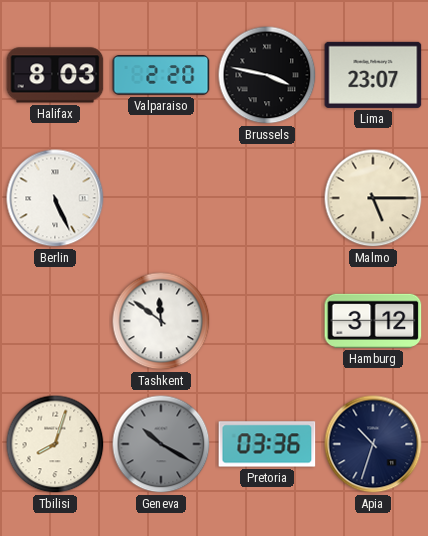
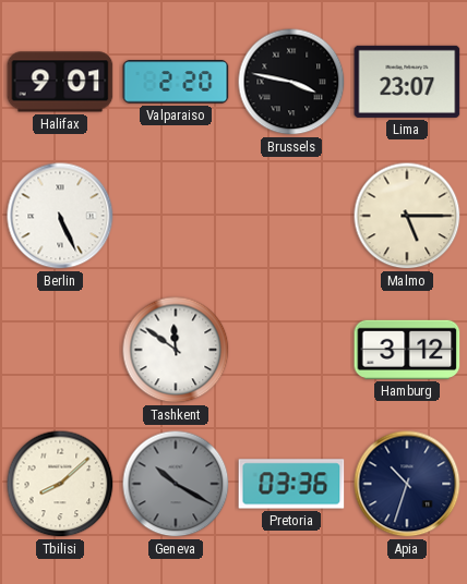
Halifax: 8:03 -> 9:01
Tbilisi: 8:03 -> 8:08
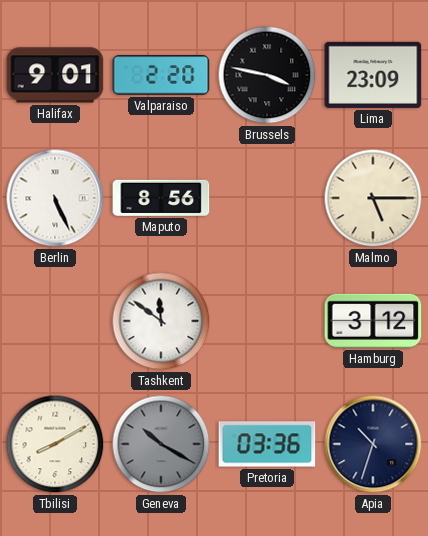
Lima: 23:07 -> 23:09
Maputo: none -> 8:56
Tbilisi: 8:08 -> 8:10
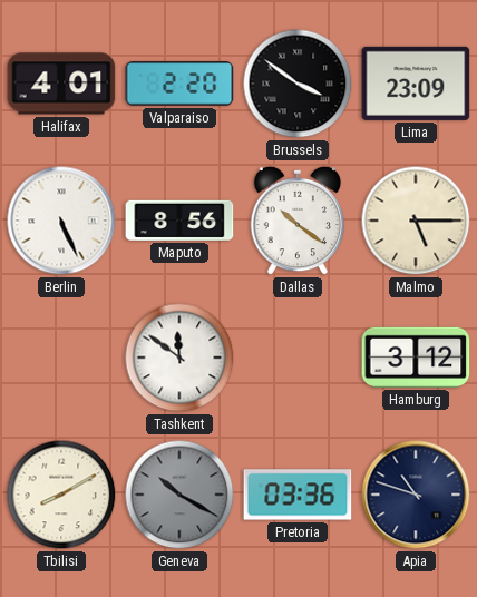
Halifax: 9:01 -> 4:01
Brussels: 3:47 -> 3:51
Dallas: none -> 10:21
Apia: 10:33 -> 10:48
